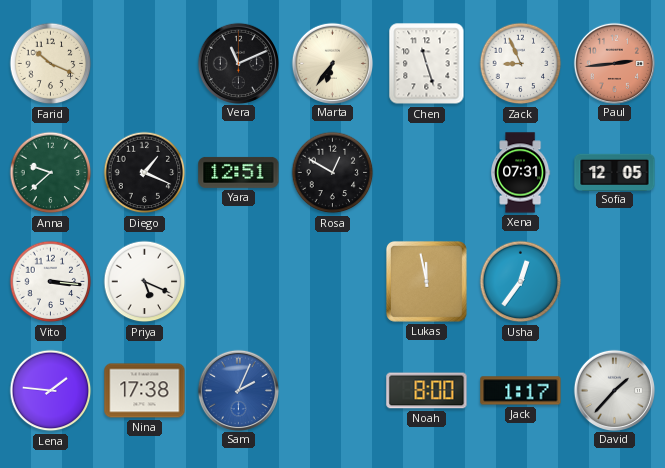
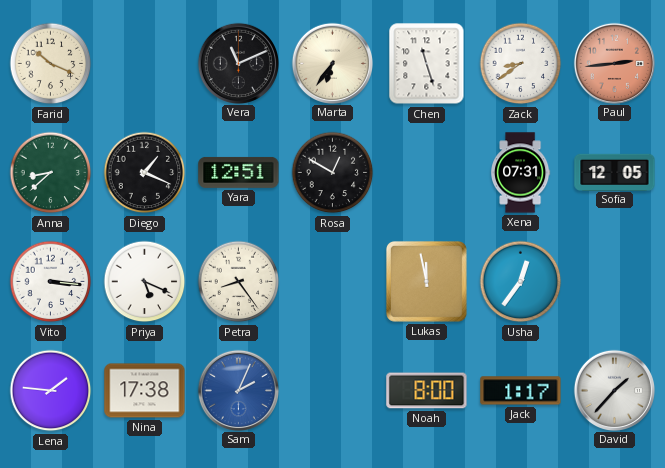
Zack: 8:56 -> 8:39
Anna: 9:38 -> 8:38
Petra: none -> 8:24
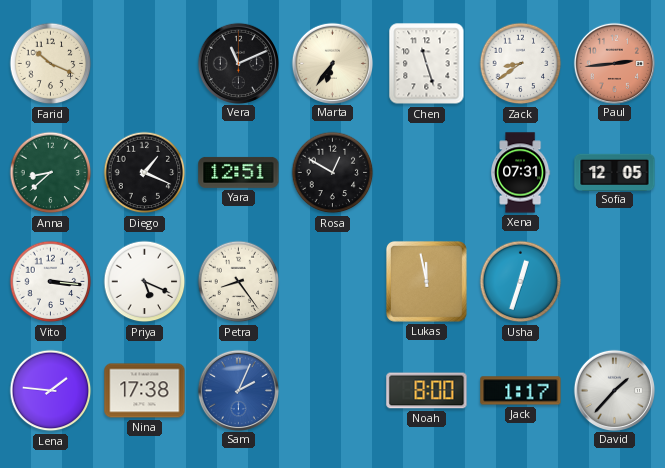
Usha: 12:36 -> 12:33
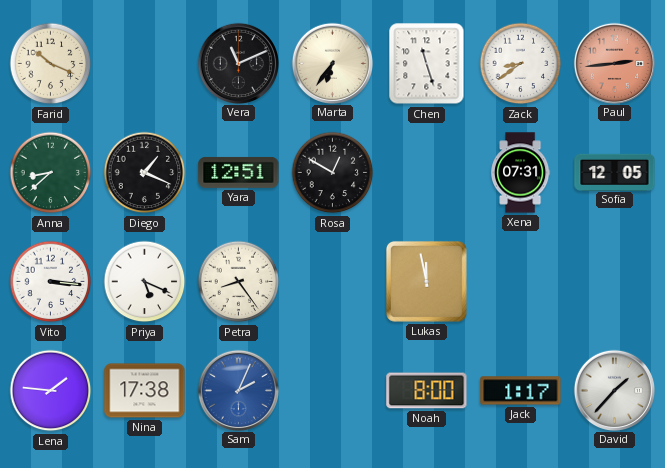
Usha: 12:33 -> none
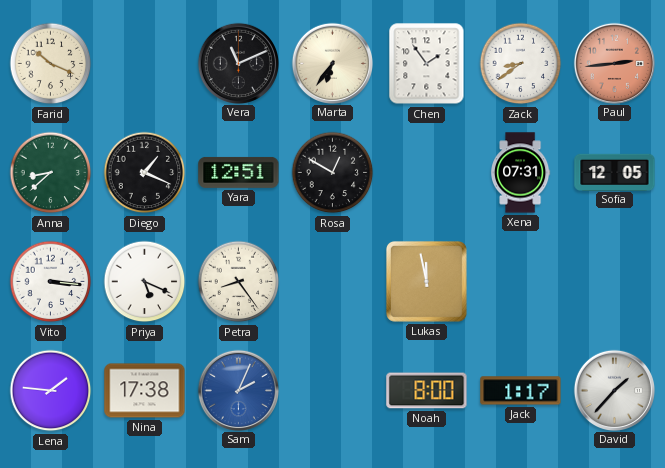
Chen: 11:27 -> 1:54
